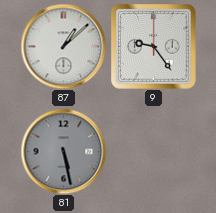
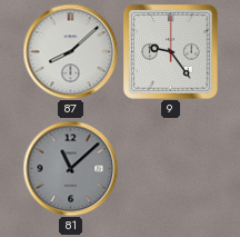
87: 1:08 -> 8:08
81: 5:28 -> 11:08
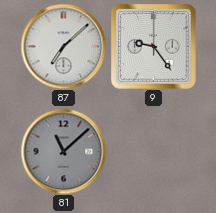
87: 8:08 -> 7:08
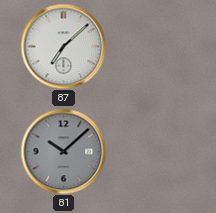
9: 9:24 -> none
81: 11:08 -> 10:08
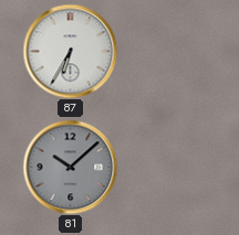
87: 7:08 -> 6:35
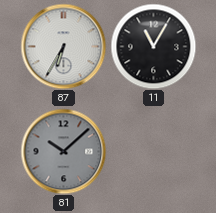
11: none -> 11:05
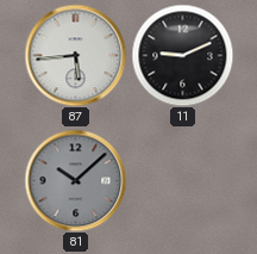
87: 6:35 -> 5:44
11: 11:05 -> 9:11
